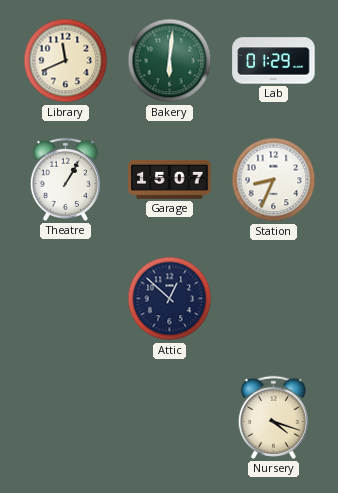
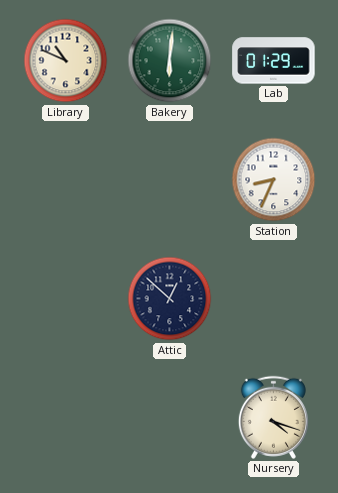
Library: 11:41 -> 10:49
Theatre: 1:05 -> none
Garage: 15:07 -> none
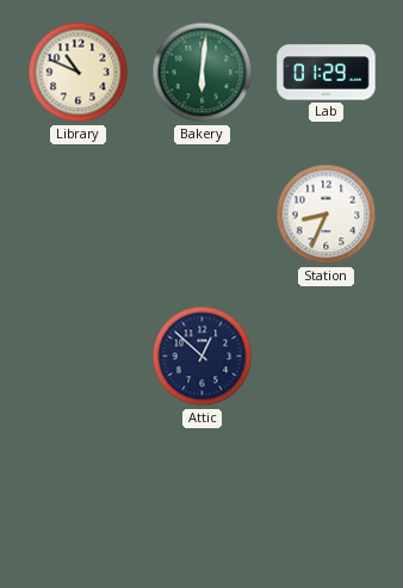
Nursery: 4:18 -> none
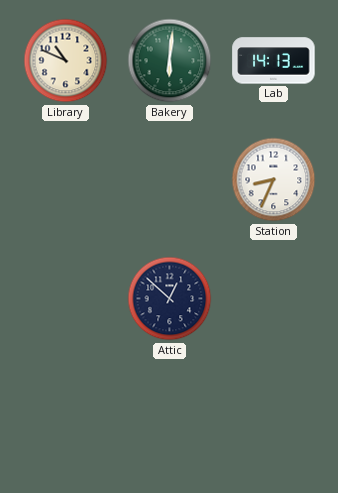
Lab: 01:29 -> 14:13
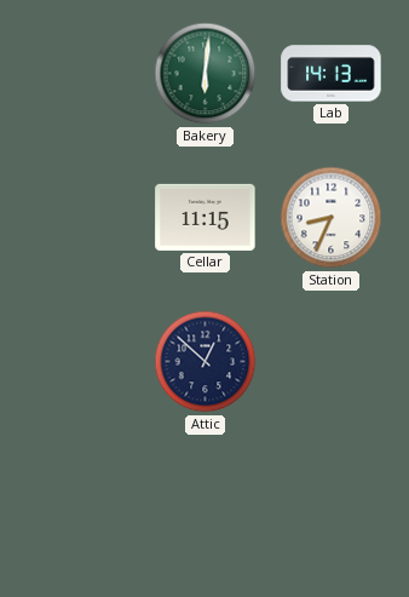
Library: 10:49 -> none
Cellar: none -> 11:15
